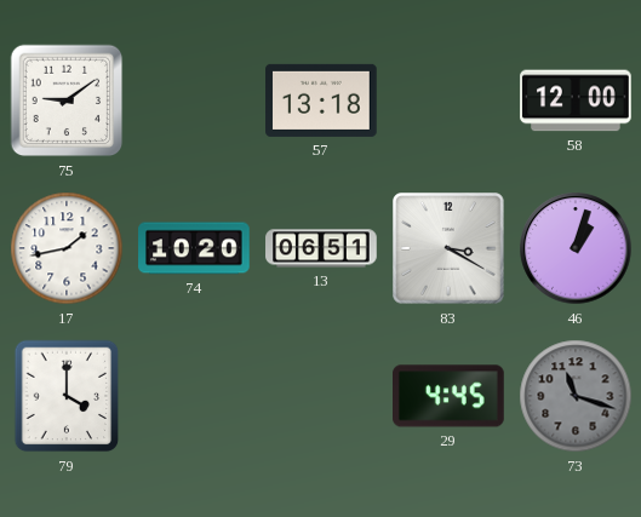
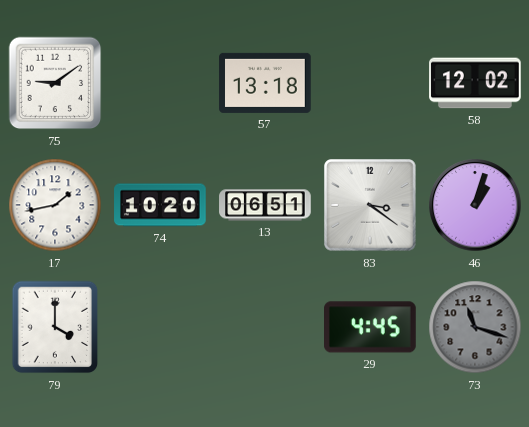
58: 12:00 -> 12:02
83: 3:20 -> 3:21
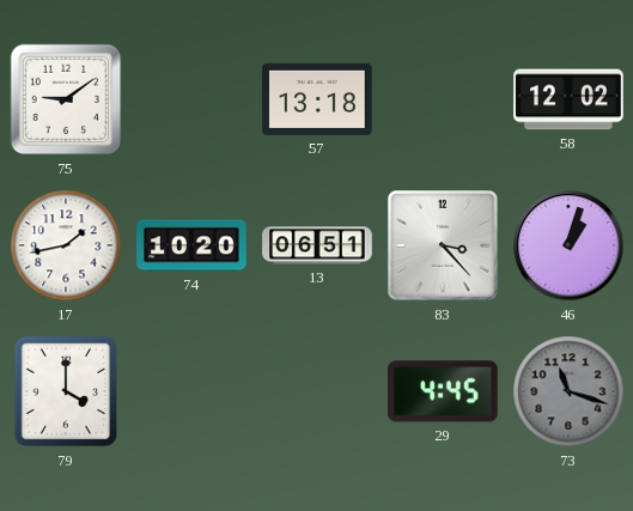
83: 3:21 -> 3:23
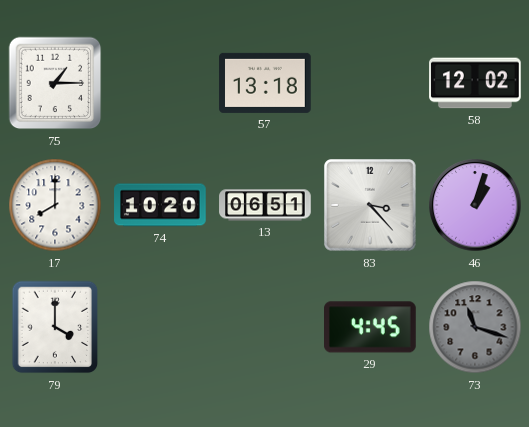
75: 9:09 -> 1:15
17: 1:43 -> 8:00
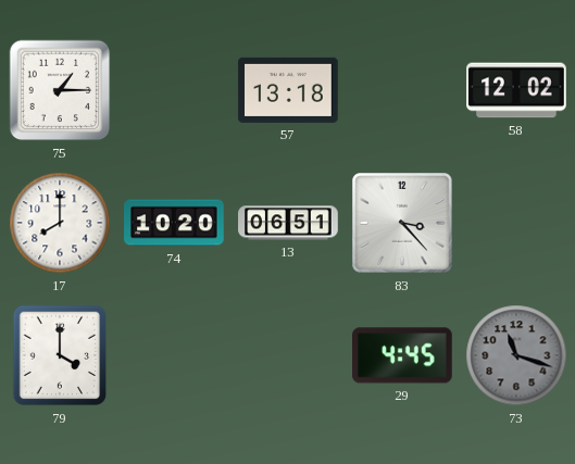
46: 1:03 -> none
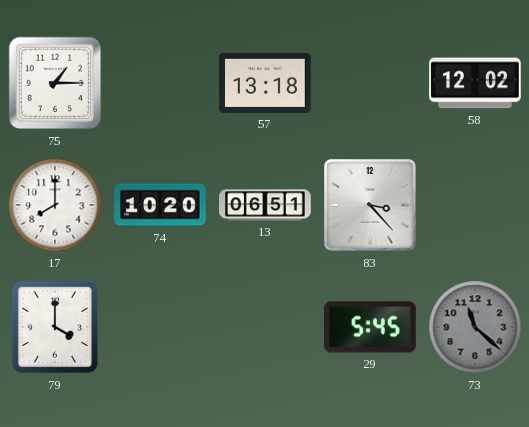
29: 4:45 -> 5:45
73: 11:18 -> 11:22
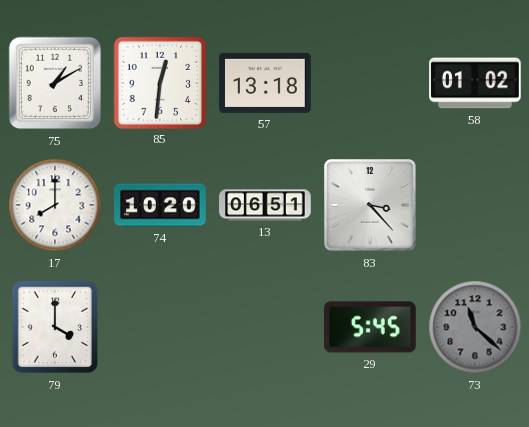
75: 1:15 -> 1:10
85: none -> 12:31
58: 12:02 -> 01:02
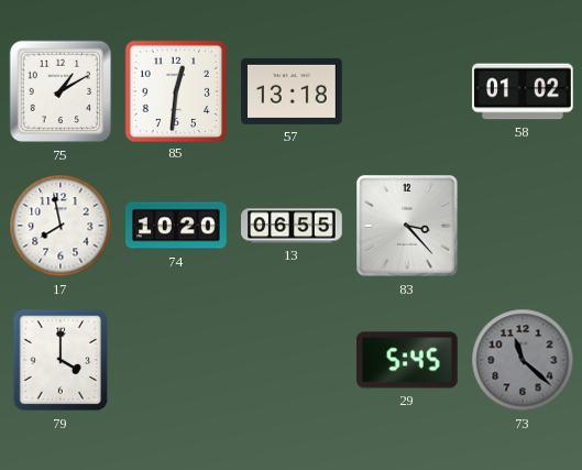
17: 8:00 -> 7:58
13: 06:51 -> 06:55
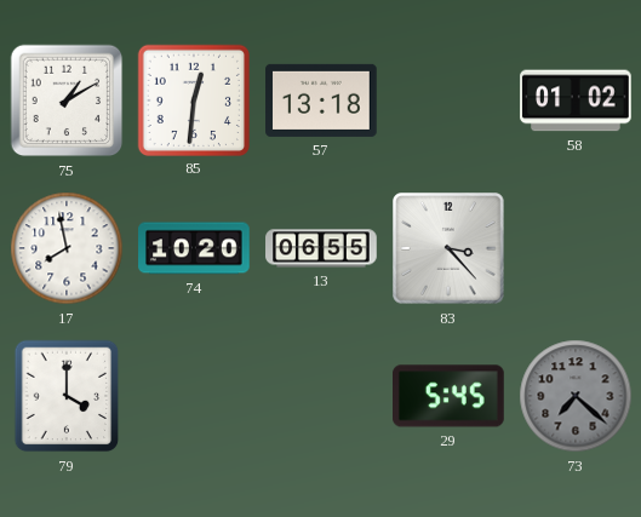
73: 11:22 -> 7:22
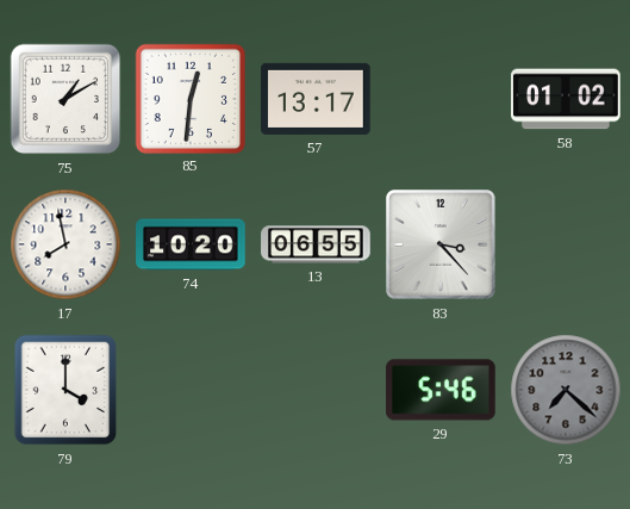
57: 13:18 -> 13:17
29: 5:45 -> 5:46
